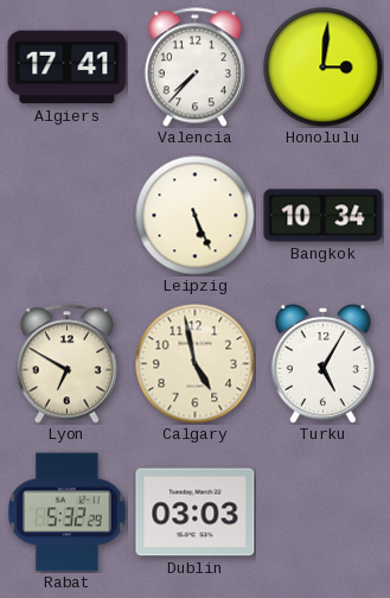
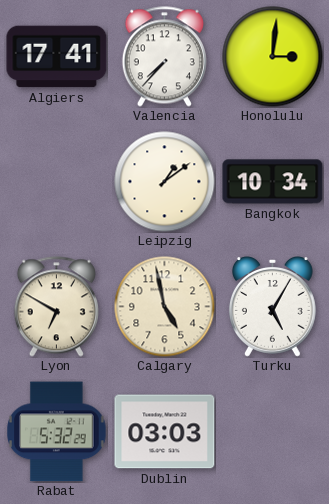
Leipzig: 5:26 -> 1:09
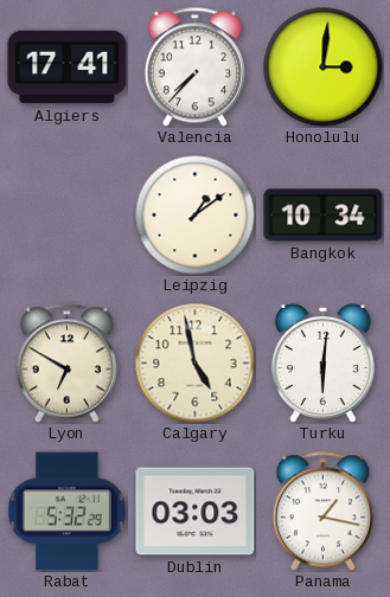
Turku: 5:05 -> 6:01
Panama: none -> 1:17
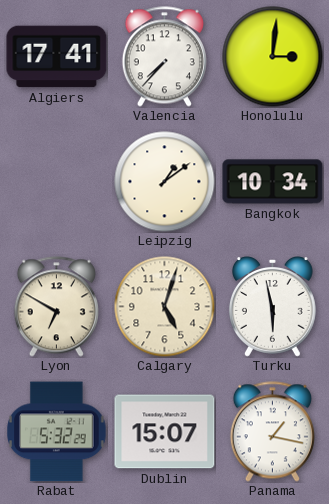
Calgary: 4:58 -> 5:03
Turku: 6:01 -> 5:58
Dublin: 03:03 -> 15:07
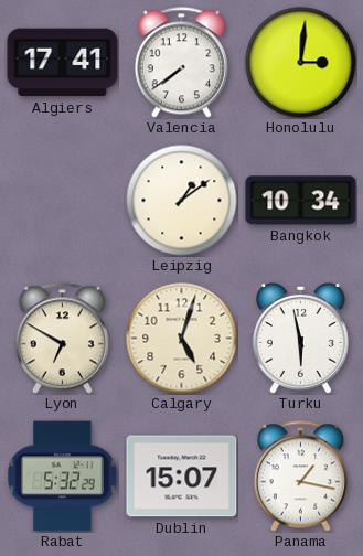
Valencia: 7:37 -> 7:39
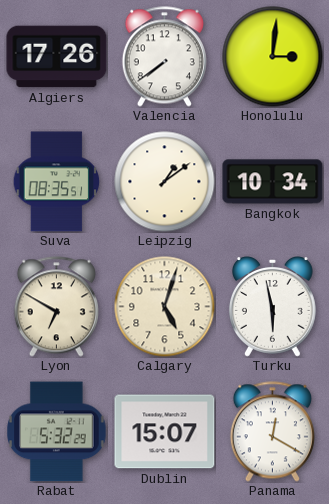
Algiers: 17:41 -> 17:26
Suva: none -> 08:35
Panama: 1:17 -> 12:20
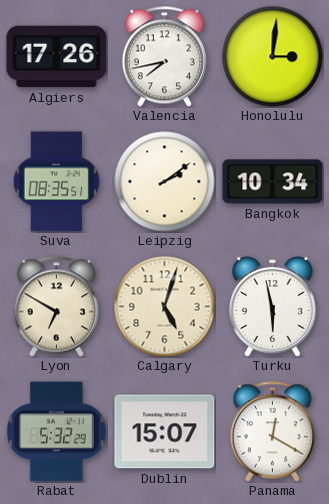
Valencia: 7:39 -> 7:43
Leipzig: 1:09 -> 2:09
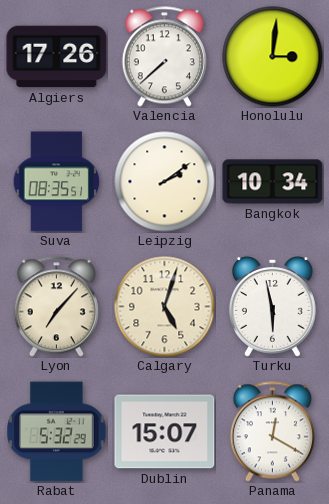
Valencia: 7:43 -> 7:38
Lyon: 6:50 -> 7:07
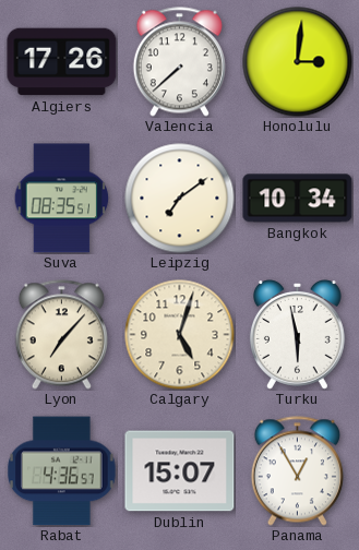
Leipzig: 2:09 -> 7:09
Rabat: 5:32 -> 4:36
Panama: 12:20 -> 12:55
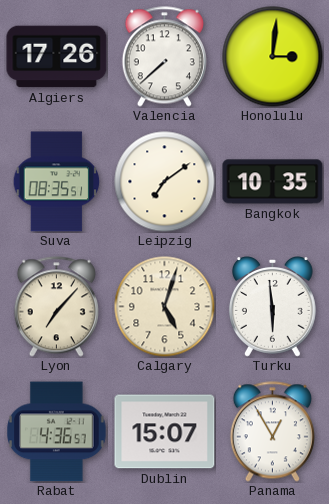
Bangkok: 10:34 -> 10:35
Turku: 5:58 -> 5:59
